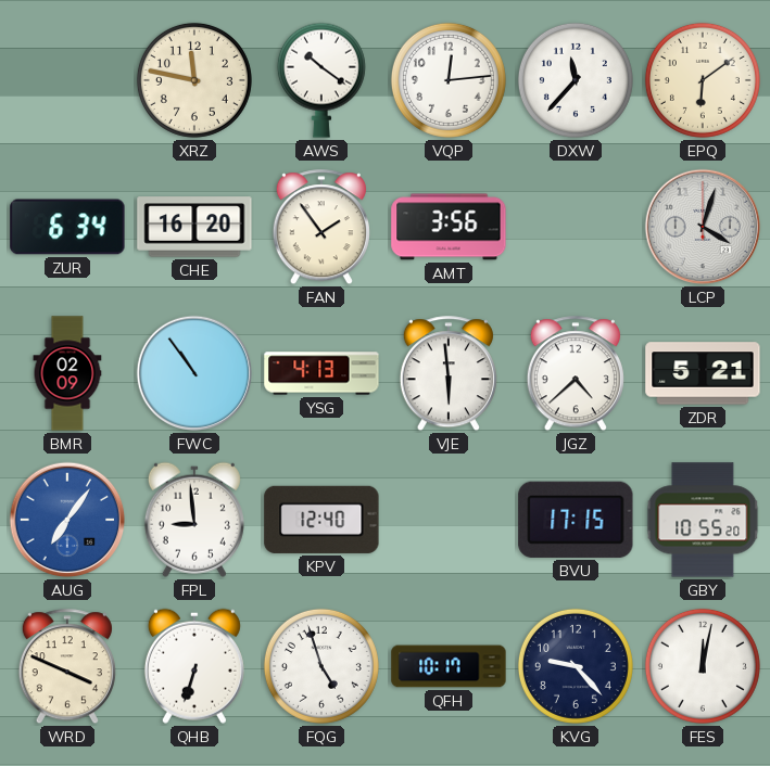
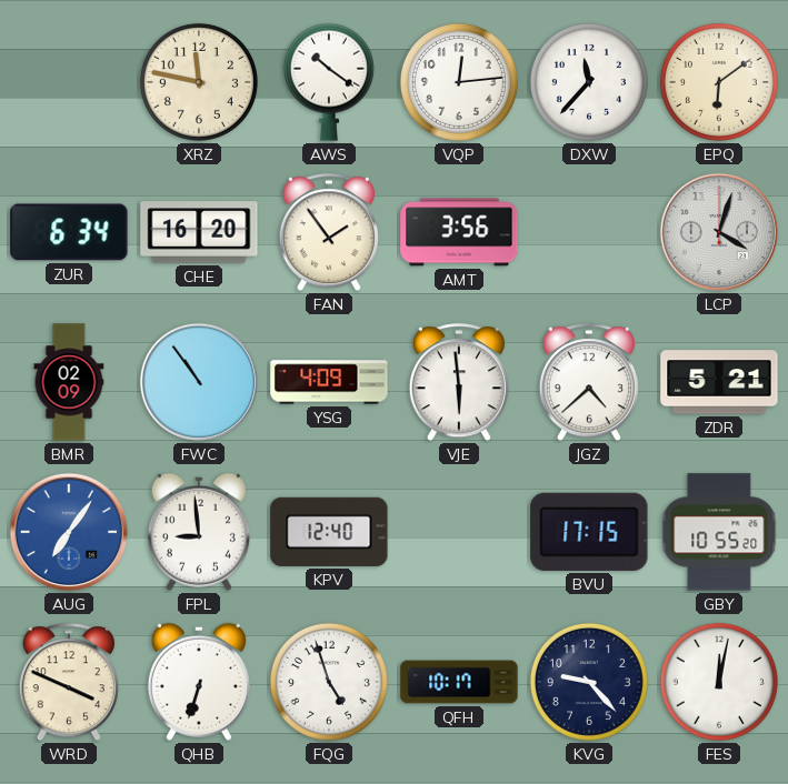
YSG: 4:13 -> 4:09
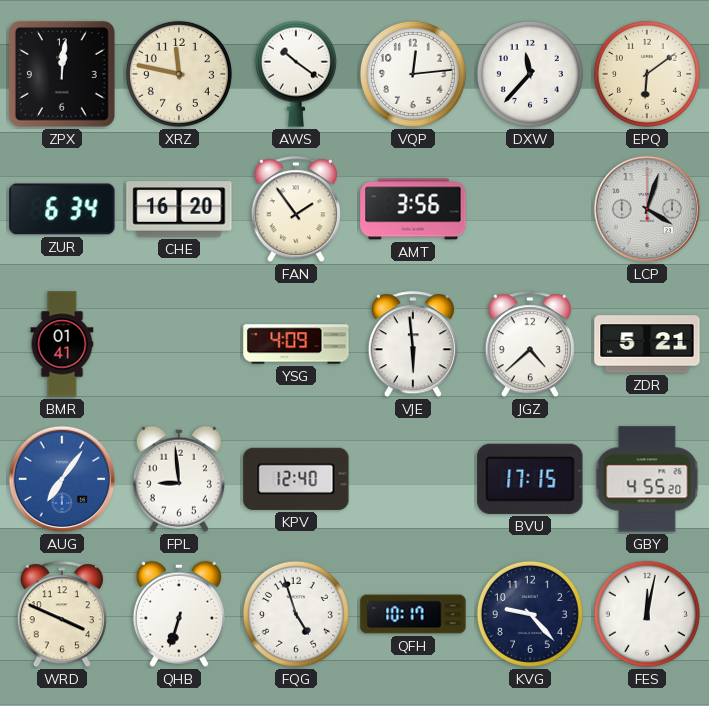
ZPX: none -> 12:01
BMR: 02:09 -> 01:41
FWC: 10:54 -> none
GBY: 10:55 -> 4:55
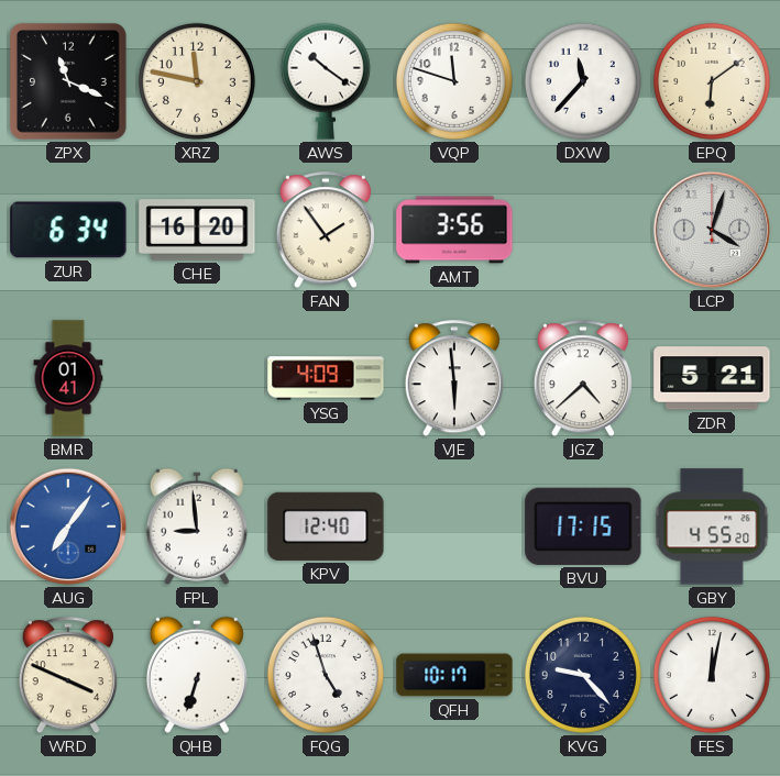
ZPX: 12:01 -> 11:19
VQP: 12:14 -> 11:48
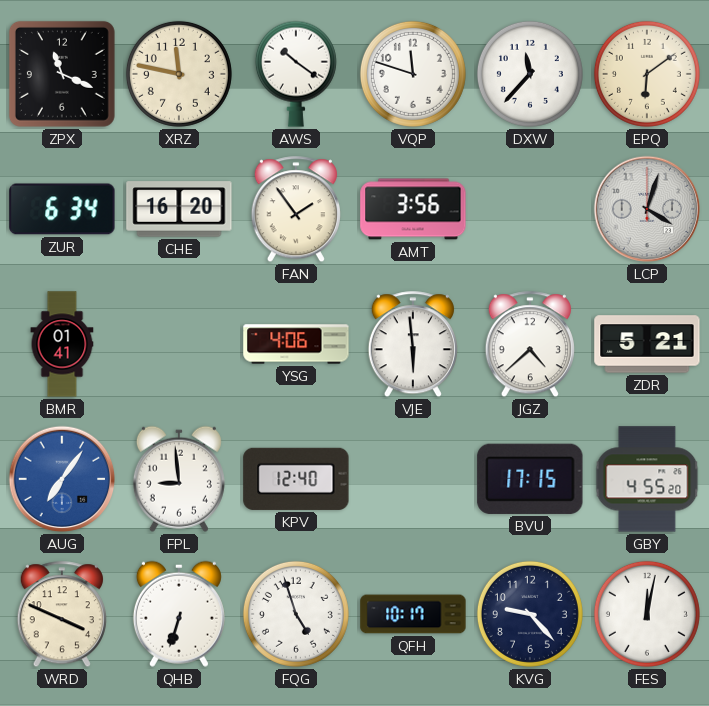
YSG: 4:09 -> 4:06
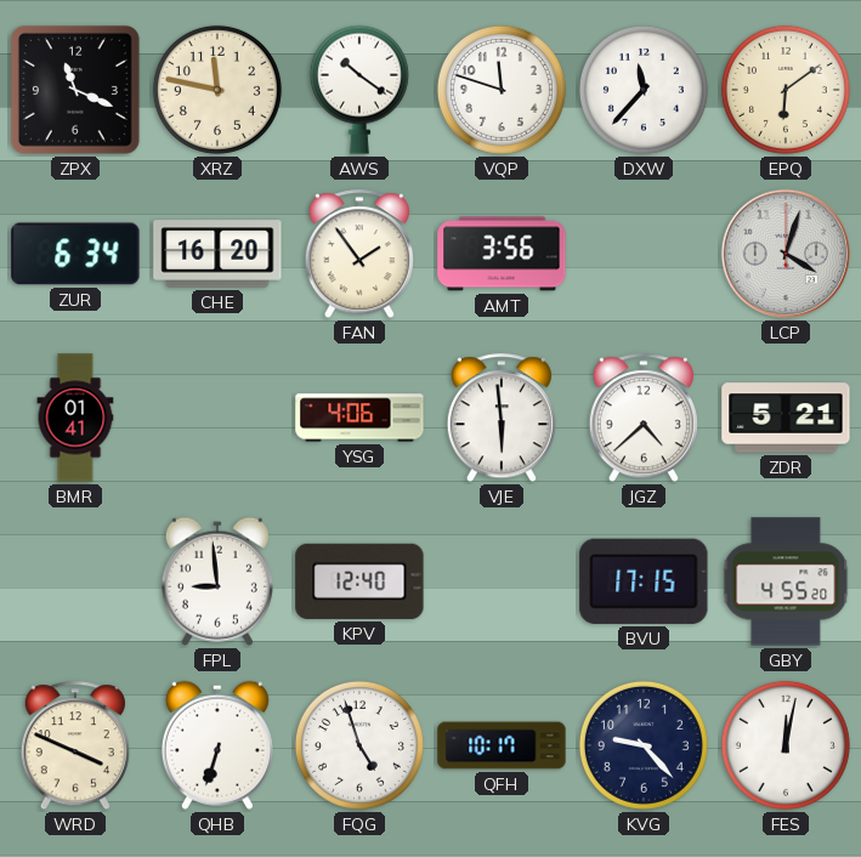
AUG: 7:06 -> none
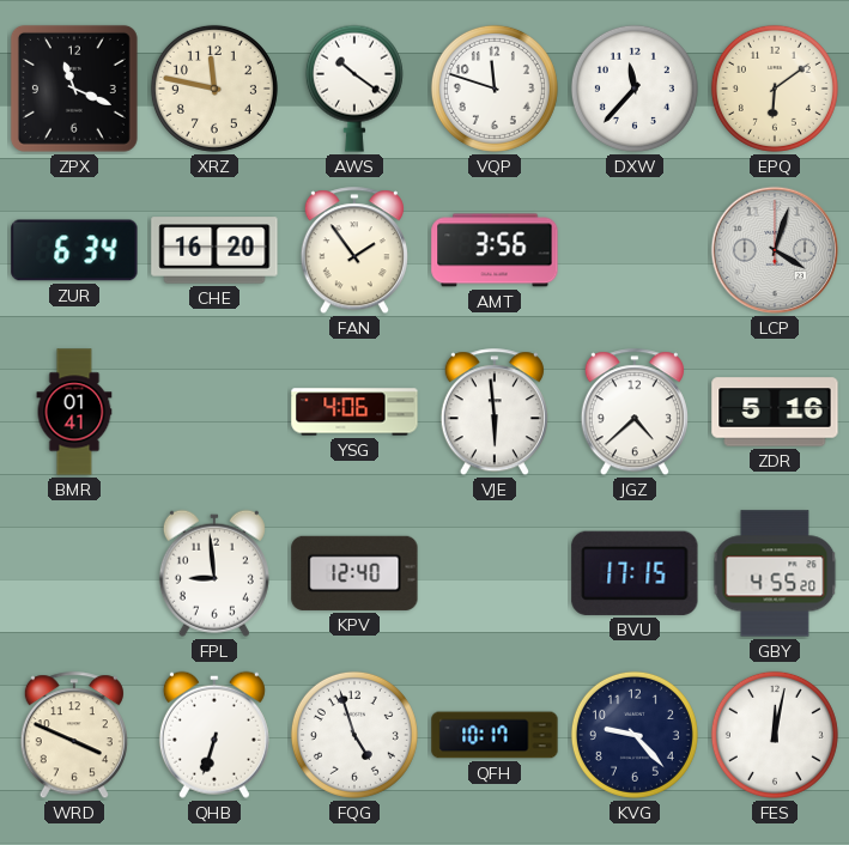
ZDR: 5:21 -> 5:16
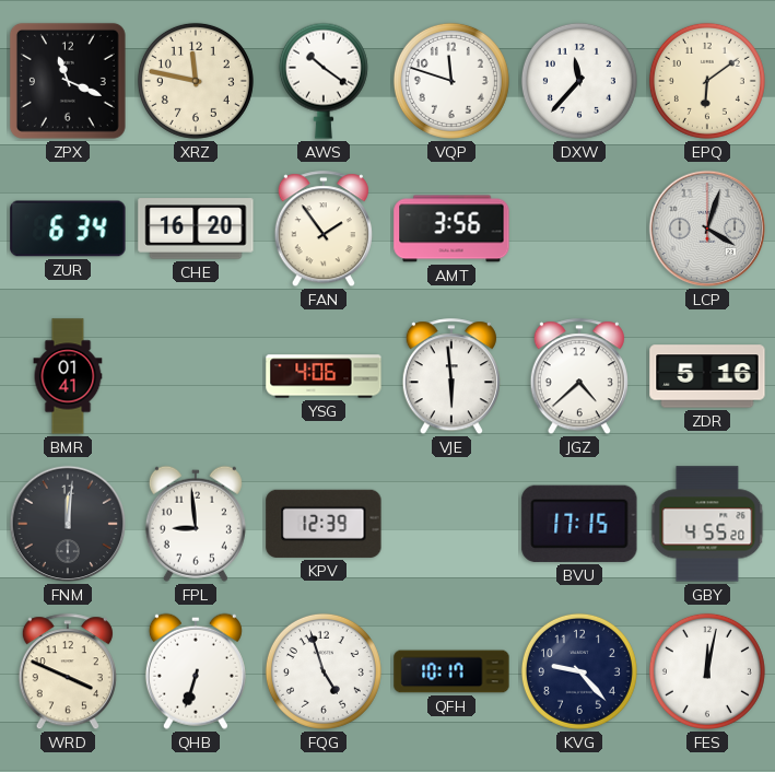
FNM: none -> 12:01
KPV: 12:40 -> 12:39
